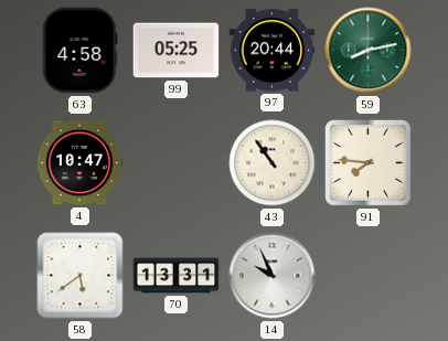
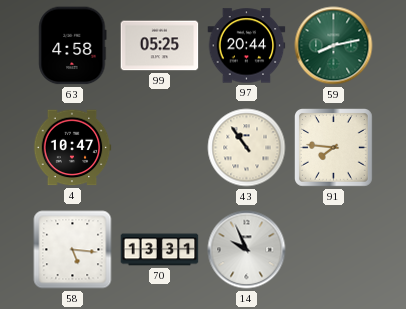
58: 5:39 -> 5:16
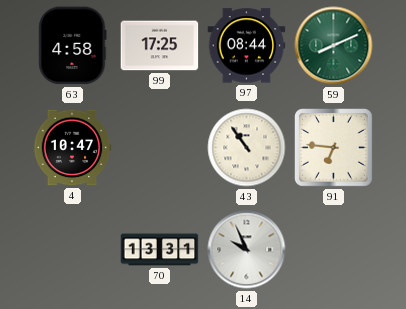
99: 05:25 -> 17:25
97: 20:44 -> 08:44
59: 8:13 -> 8:11
91: 7:46 -> 6:46
58: 5:16 -> none
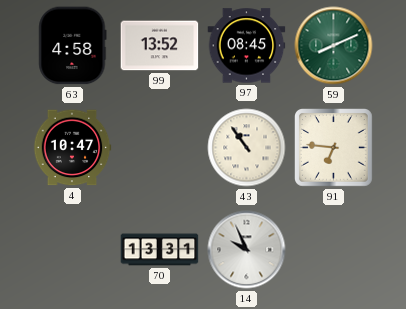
99: 17:25 -> 13:52
97: 08:44 -> 08:45
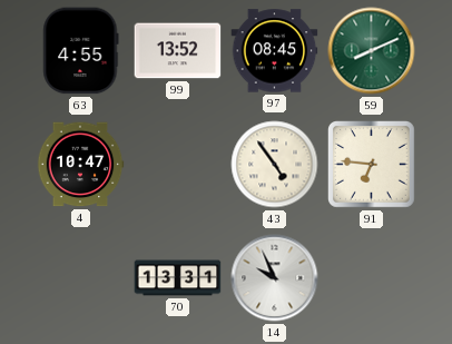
63: 4:58 -> 4:55
43: 10:54 -> 4:54
